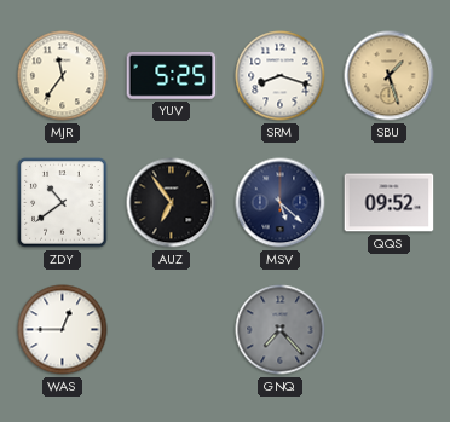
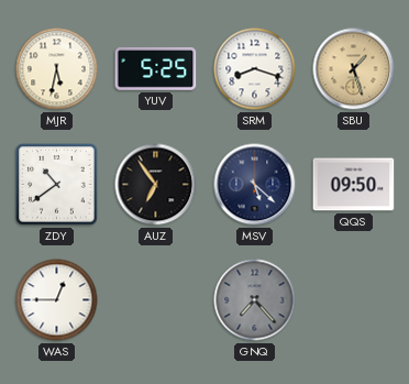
MJR: 11:36 -> 5:32
QQS: 09:52 -> 09:50
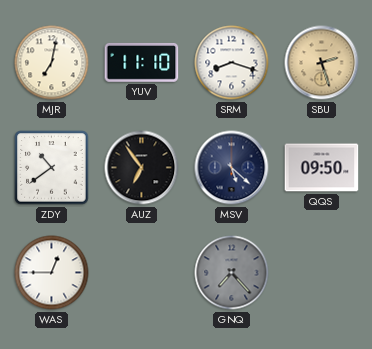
MJR: 5:32 -> 7:02
YUV: 5:25 -> 11:10
SBU: 1:27 -> 2:27
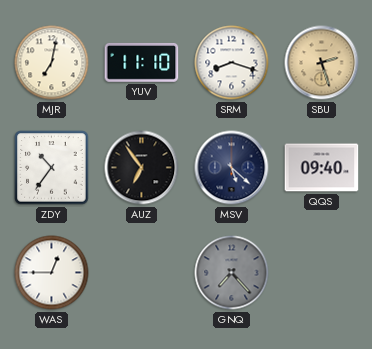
ZDY: 10:39 -> 10:36
QQS: 09:50 -> 09:40
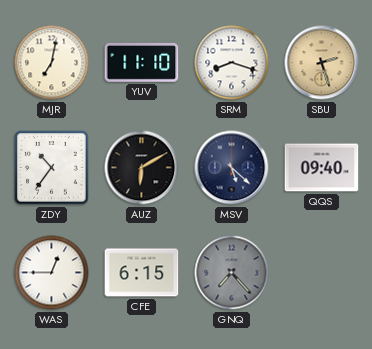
AUZ: 6:54 -> 6:10
CFE: none -> 6:15
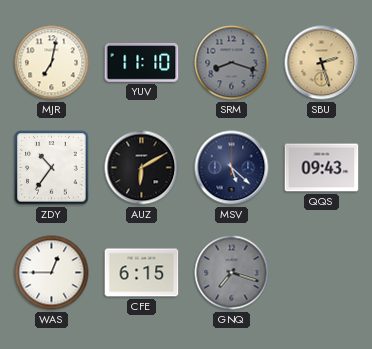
SRM dial: white -> grey
QQS: 09:40 -> 09:43
GNQ: 7:23 -> 7:18
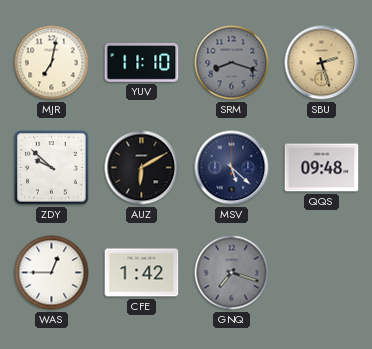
ZDY: 10:36 -> 9:52
QQS: 09:43 -> 09:48
CFE: 6:15 -> 1:42
